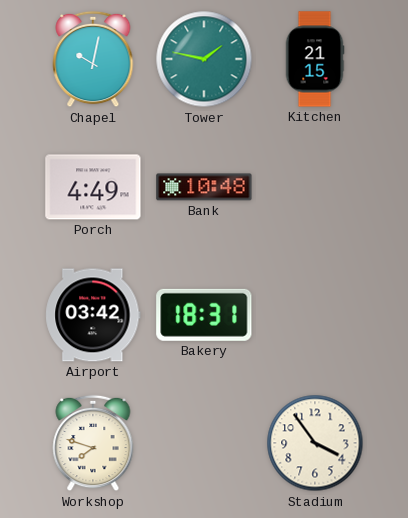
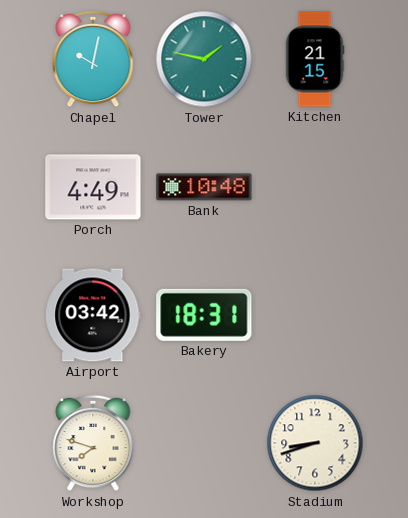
Stadium: 3:54 -> 8:42
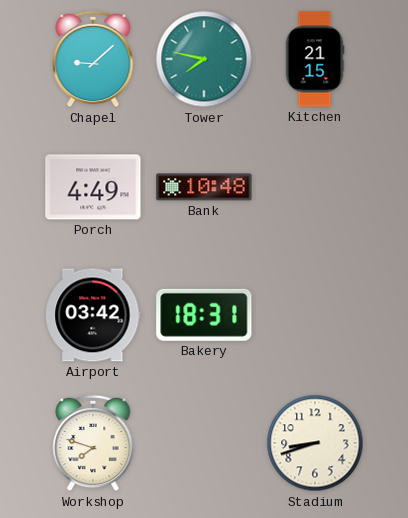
Chapel: 10:02 -> 9:08
Tower: 1:47 -> 7:47
